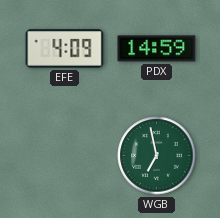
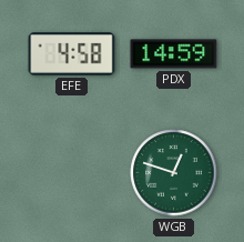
EFE: 4:09 -> 4:58
WGB: 6:58 -> 12:48
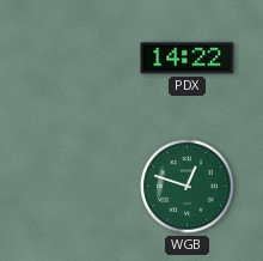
EFE: 4:58 -> none
PDX: 14:59 -> 14:22
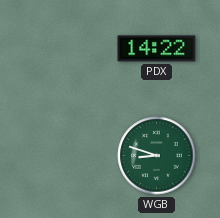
WGB: 12:48 -> 8:48
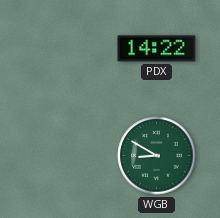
WGB: 8:48 -> 8:50
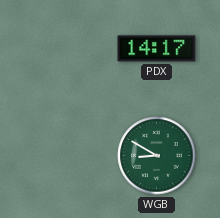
PDX: 14:22 -> 14:17
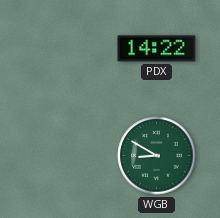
PDX: 14:17 -> 14:22
